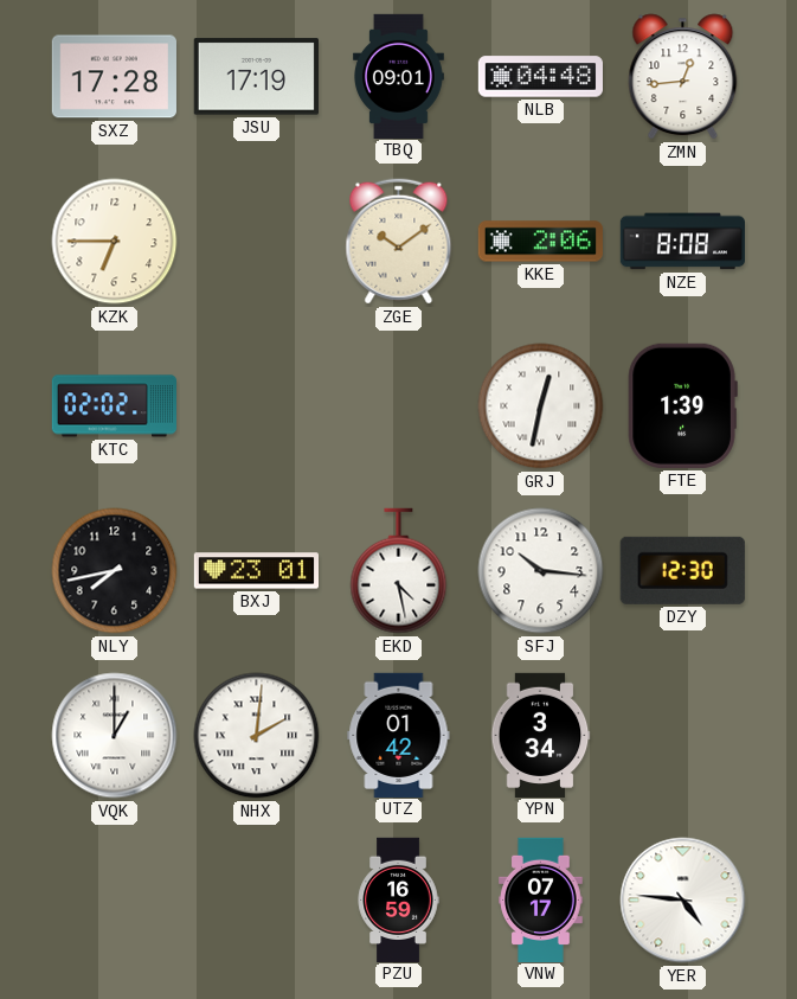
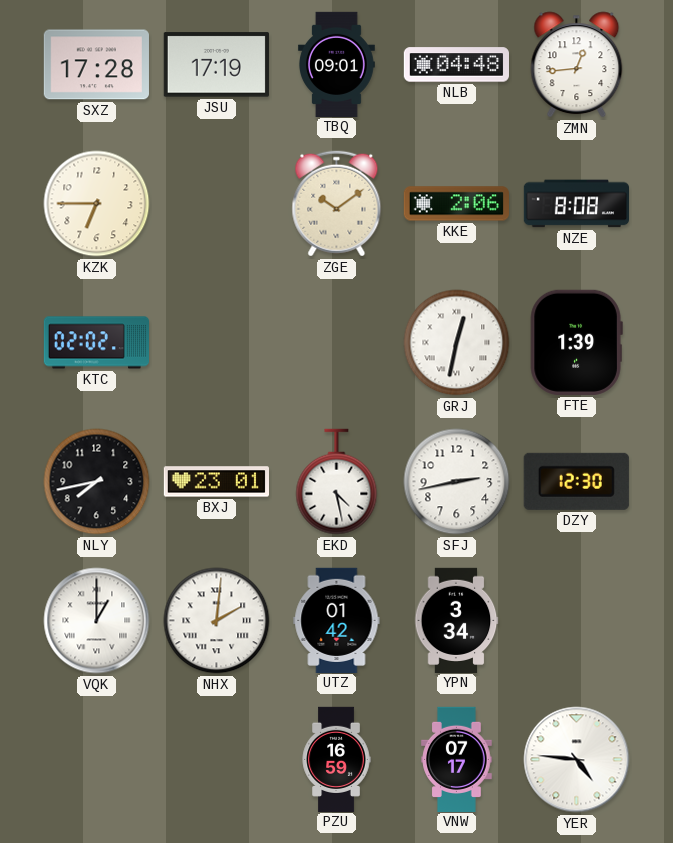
SFJ: 10:16 -> 2:43
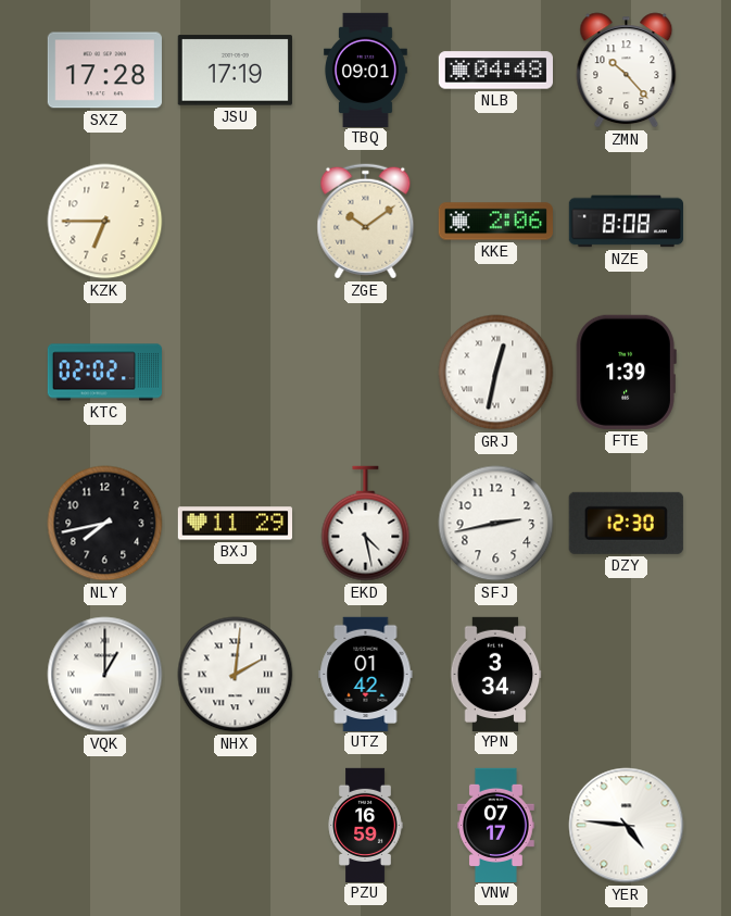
ZMN: 12:44 -> 10:23
BXJ: 23:01 -> 11:29
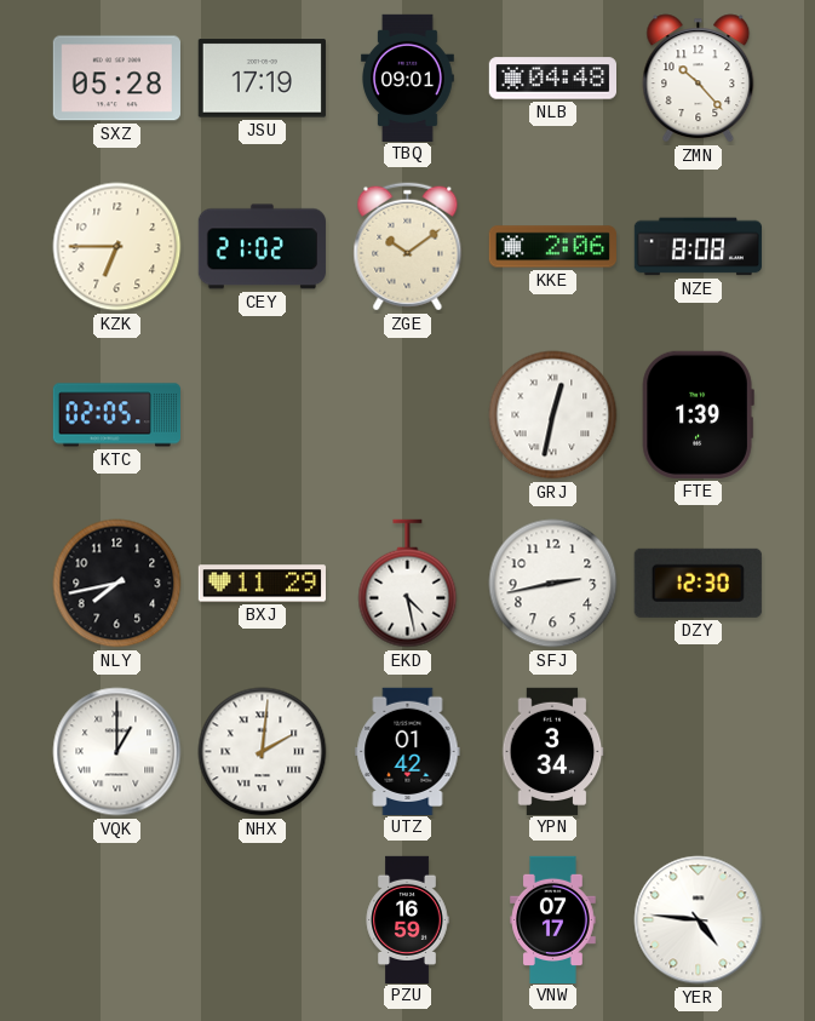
SXZ: 17:28 -> 05:28
CEY: none -> 21:02
KTC: 02:02 -> 02:05
